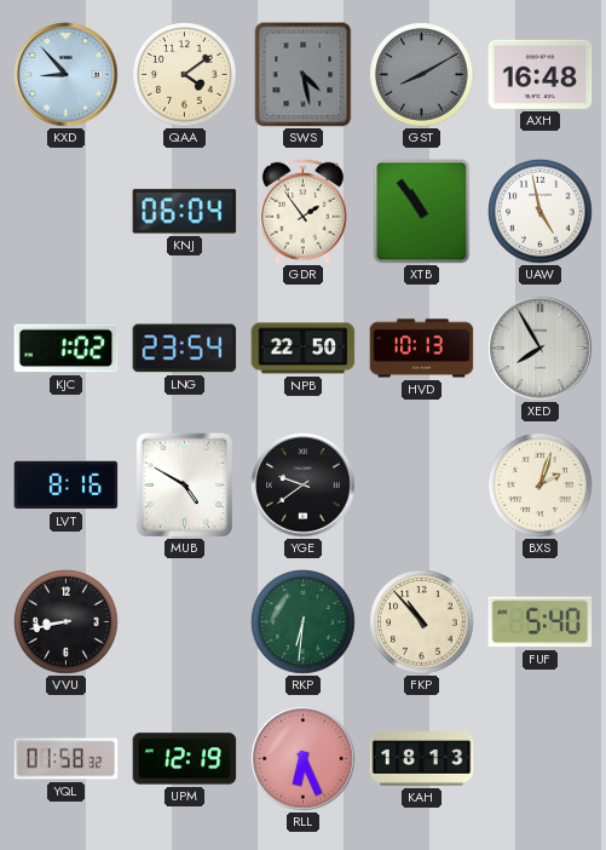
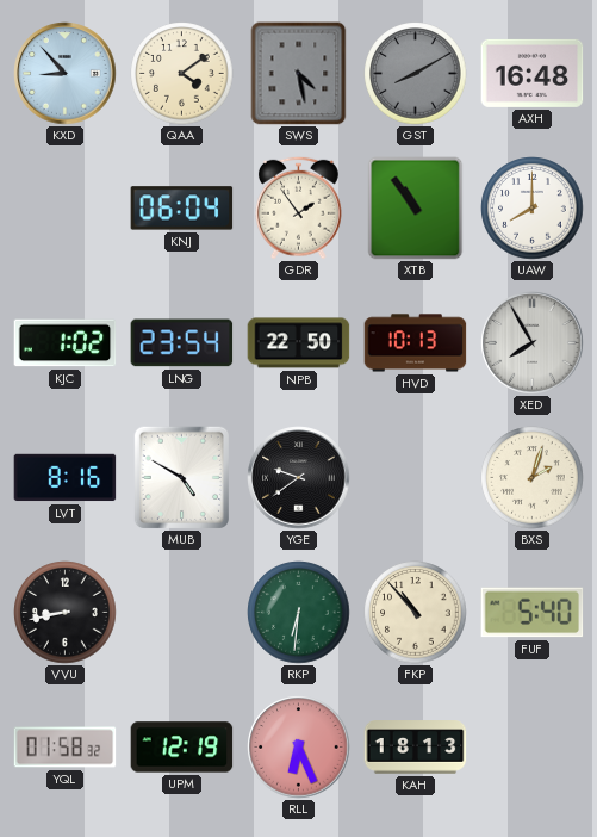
UAW: 4:58 -> 8:00
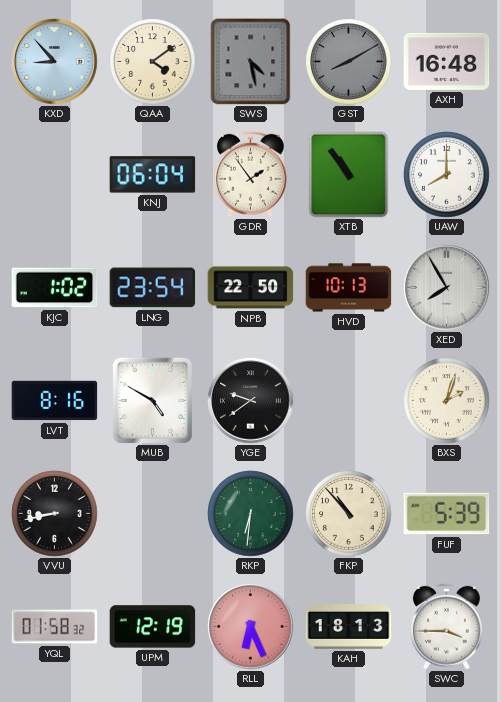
FUF: 5:40 -> 5:39
SWC: none -> 3:45
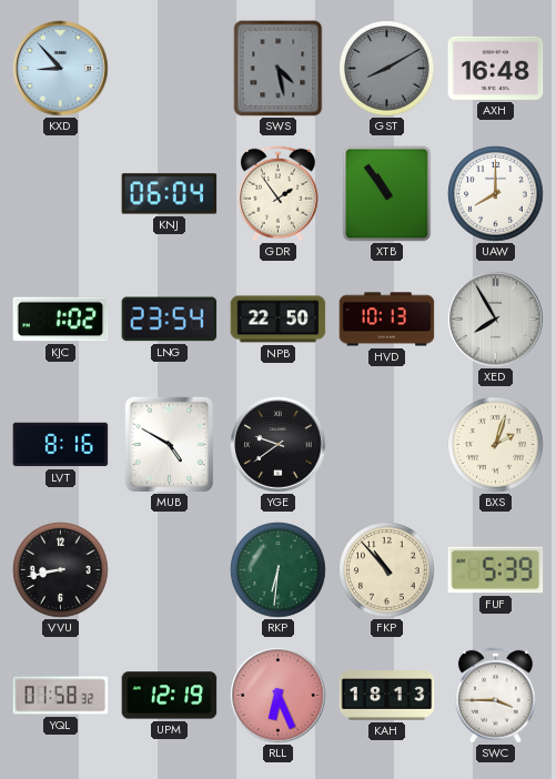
QAA: 4:09 -> none
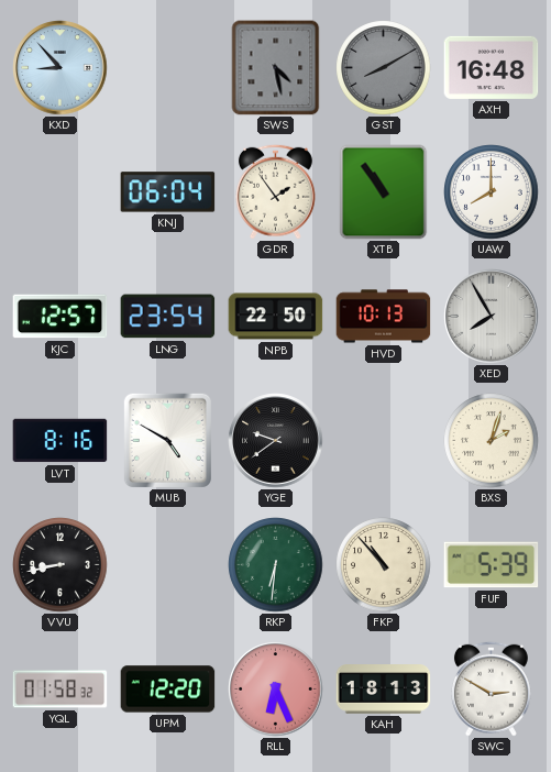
KJC: 1:02 -> 12:57
UPM: 12:19 -> 12:20
SWC: 3:45 -> 2:50
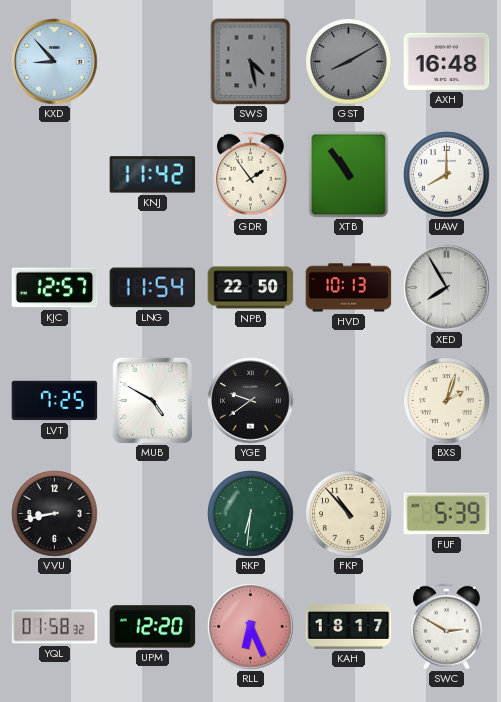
KNJ: 06:04 -> 11:42
LNG: 23:54 -> 11:54
LVT: 8:16 -> 7:25
KAH: 18:13 -> 18:17
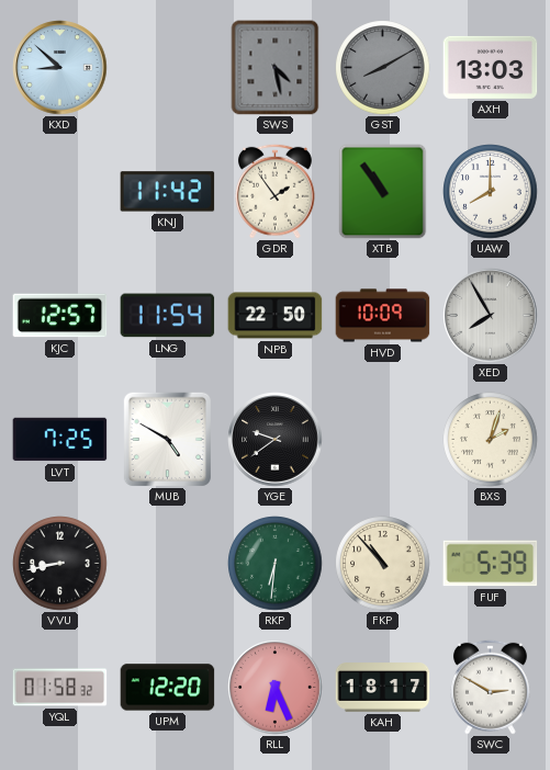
KXD: 8:53 -> 8:52
AXH: 16:48 -> 13:03
HVD: 10:13 -> 10:09
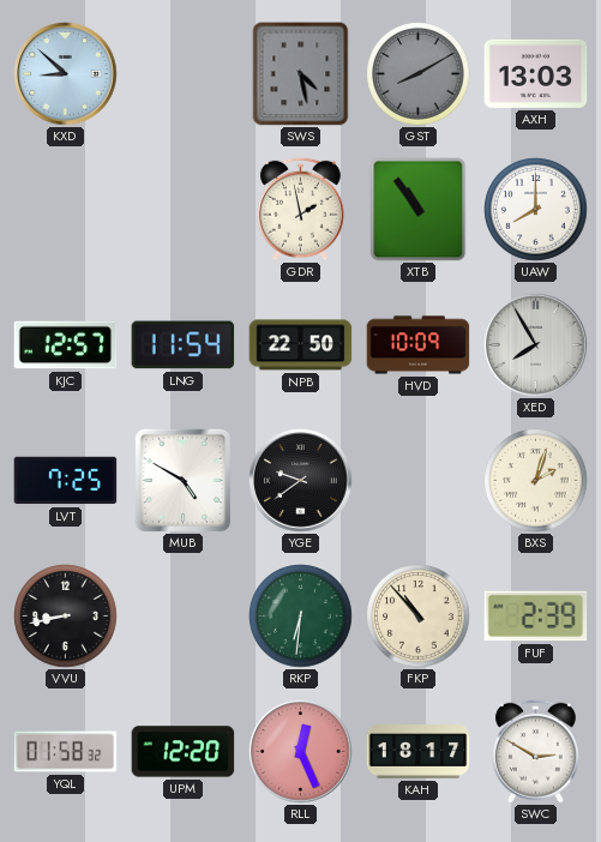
KNJ: 11:42 -> none
GDR: 1:54 -> 1:58
FUF: 5:39 -> 2:39
RLL: 6:26 -> 12:26
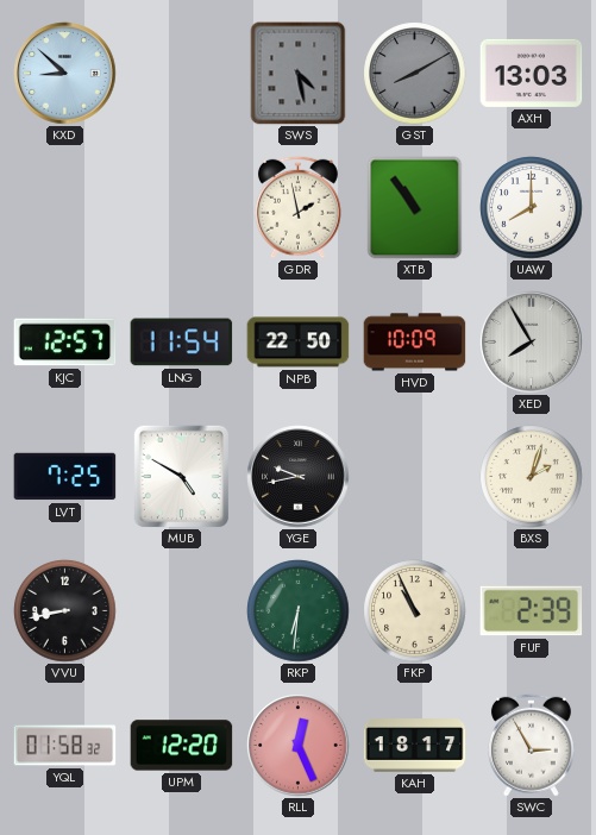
YGE: 9:39 -> 9:43
FKP: 10:53 -> 10:56
SWC: 2:50 -> 2:55
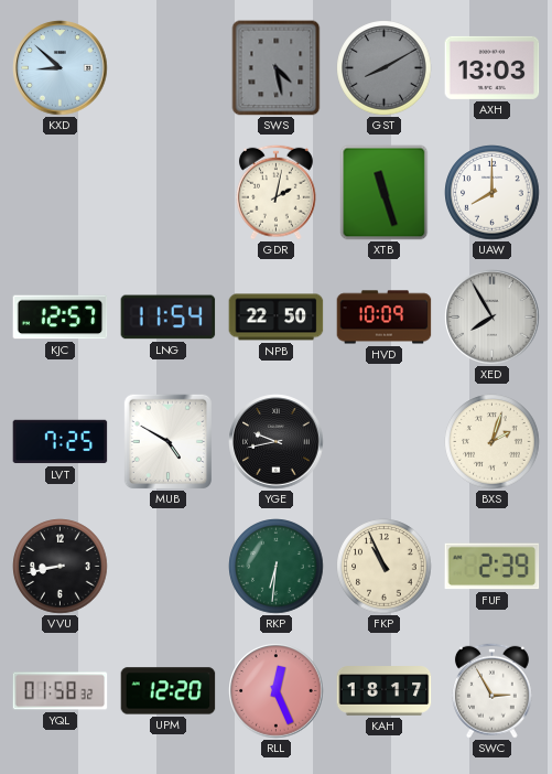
GDR: 1:58 -> 2:02
XTB: 10:54 -> 11:27
